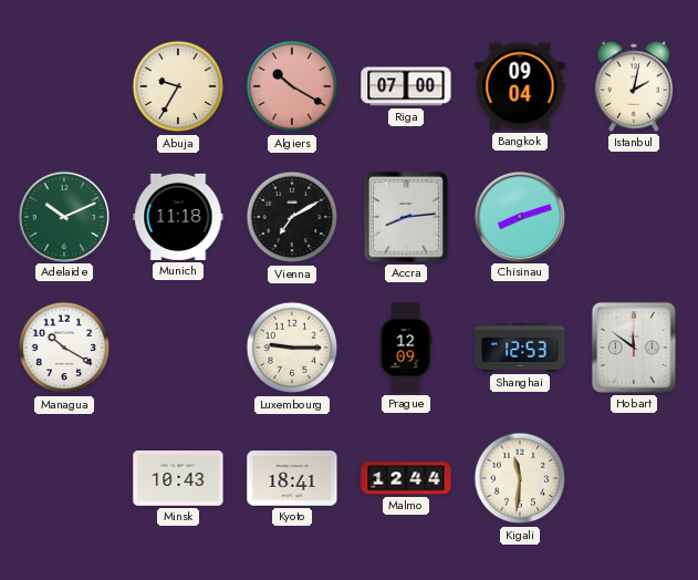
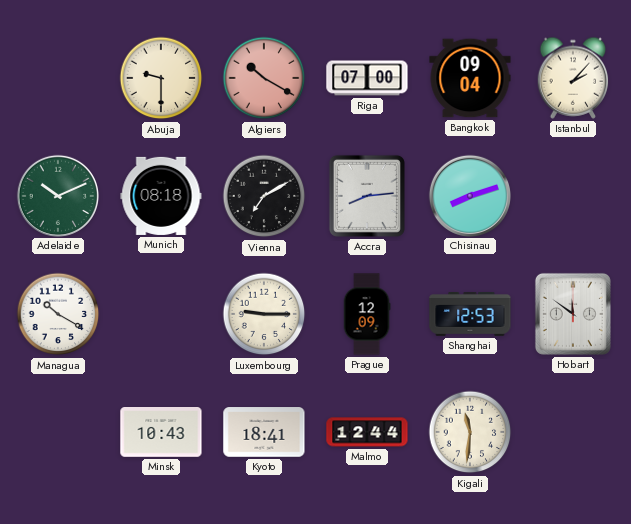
Abuja: 9:35 -> 9:30
Istanbul: 2:02 -> 2:07
Munich: 11:18 -> 08:18
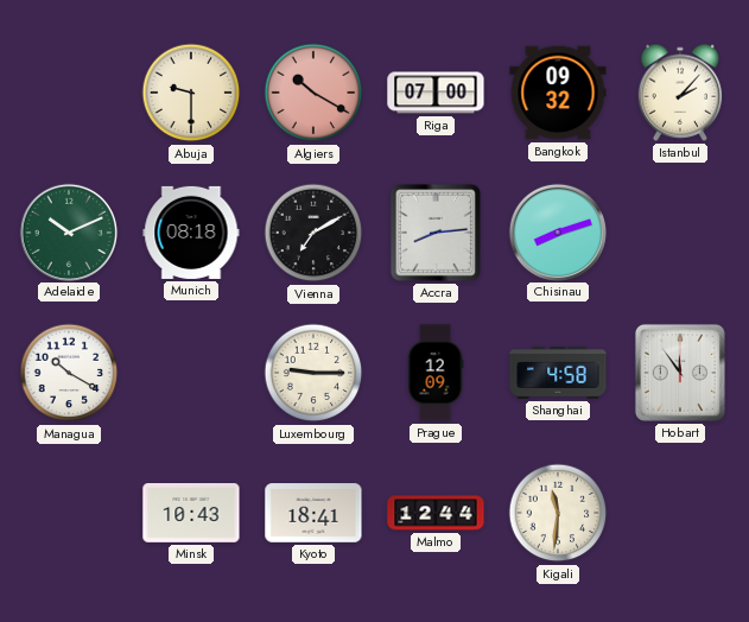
Bangkok: 09:04 -> 09:32
Shanghai: 12:53 -> 4:58
Hobart: 11:51 -> 11:54
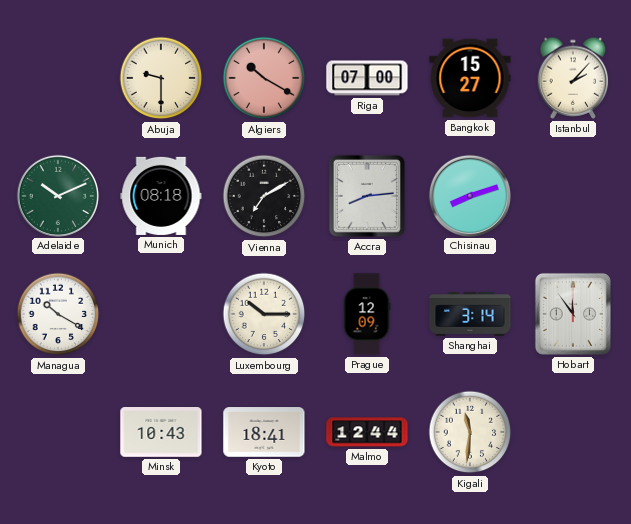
Bangkok: 09:32 -> 15:27
Luxembourg: 9:15 -> 10:15
Shanghai: 4:58 -> 3:14
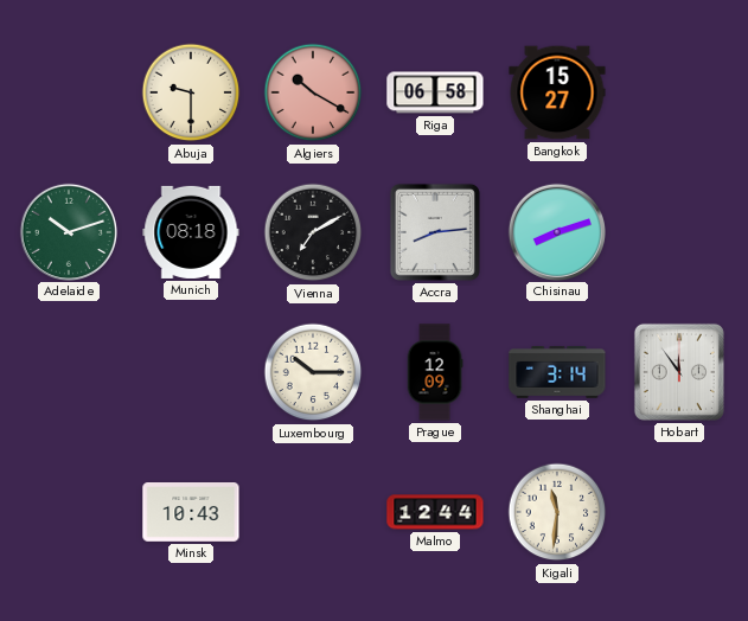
Riga: 07:00 -> 06:58
Istanbul: 2:07 -> none
Adelaide: 10:11 -> 10:12
Managua: 10:20 -> none
Kyoto: 18:41 -> none
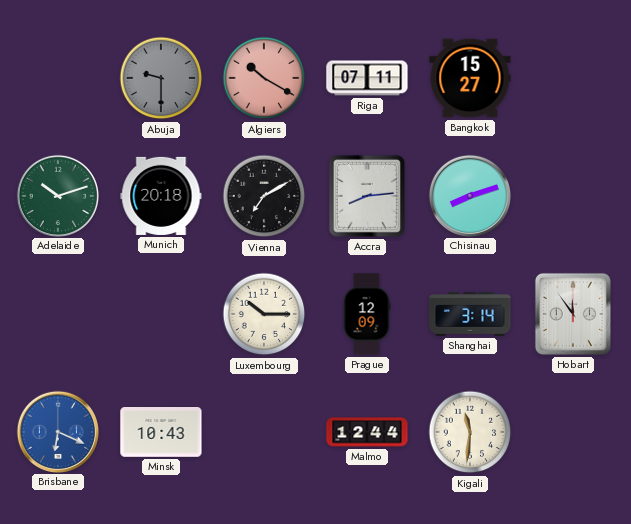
Abuja dial: cream -> grey
Riga: 06:58 -> 07:11
Munich: 08:18 -> 20:18
Brisbane: none -> 6:19
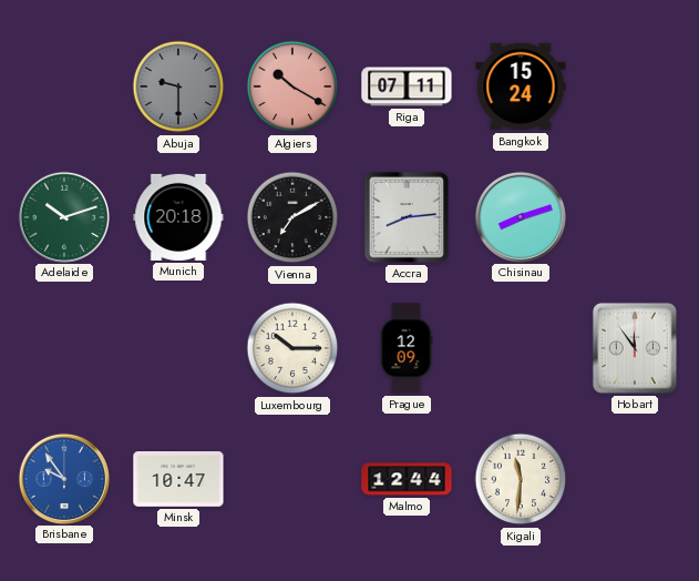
Bangkok: 15:27 -> 15:24
Shanghai: 3:14 -> none
Brisbane: 6:19 -> 9:54
Minsk: 10:43 -> 10:47
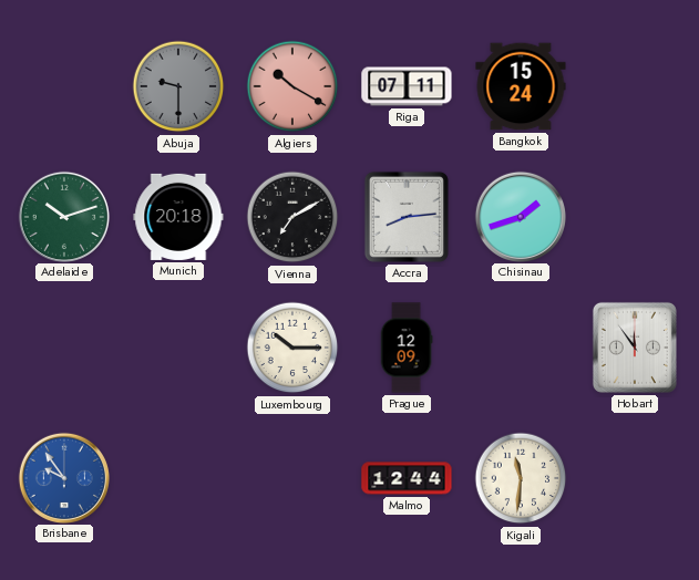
Chisinau: 8:12 -> 1:42
Minsk: 10:47 -> none
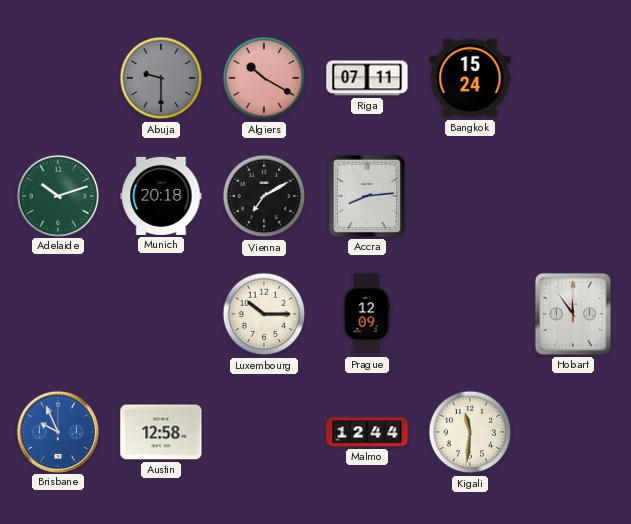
Chisinau: 1:42 -> none
Brisbane: 9:54 -> 9:56
Austin: none -> 12:58
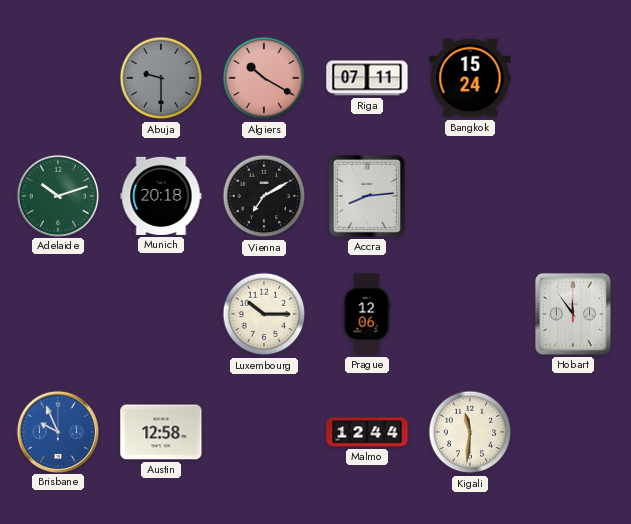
Prague: 12:09 -> 12:06
